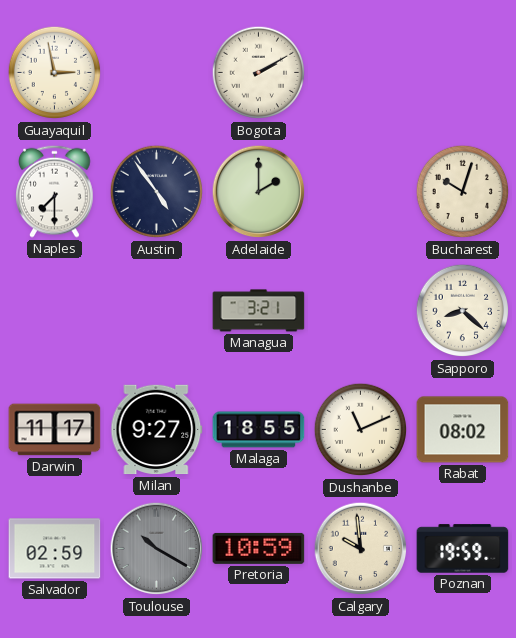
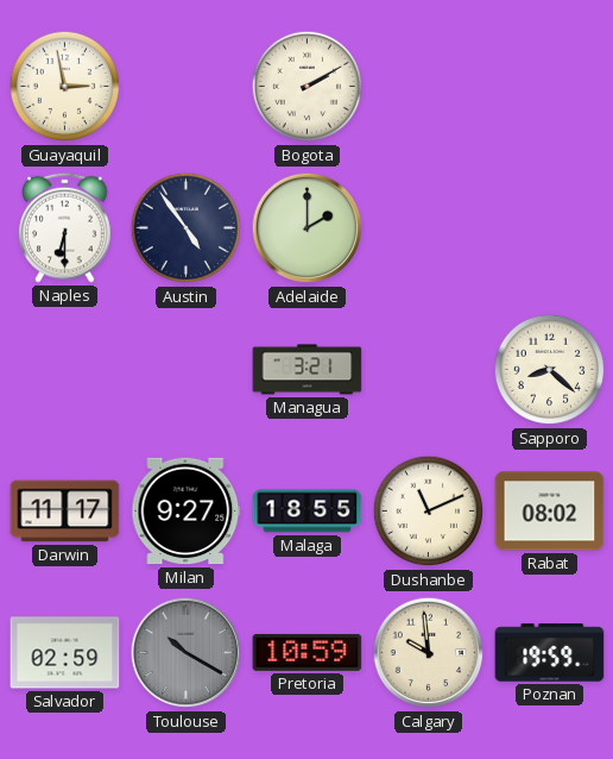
Naples: 7:30 -> 6:30
Bucharest: 10:03 -> none
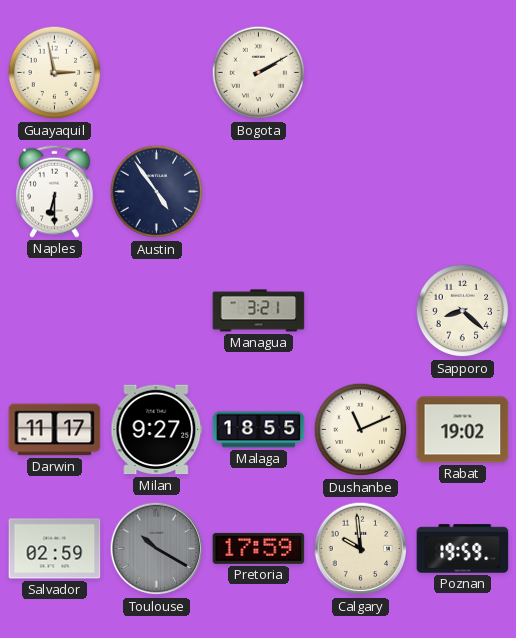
Adelaide: 2:00 -> none
Rabat: 08:02 -> 19:02
Pretoria: 10:59 -> 17:59
